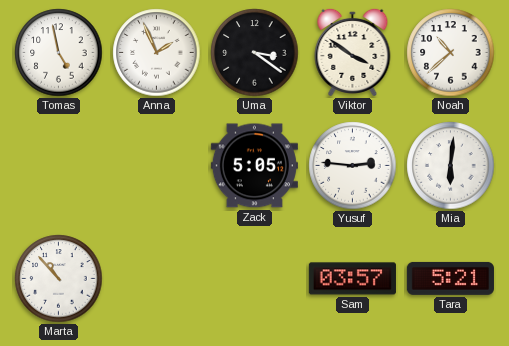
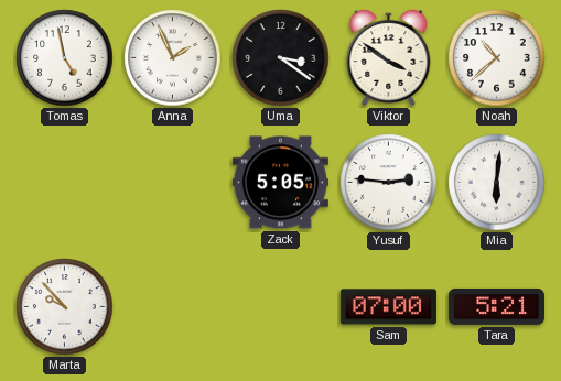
Marta: 10:53 -> 9:53
Sam: 03:57 -> 07:00
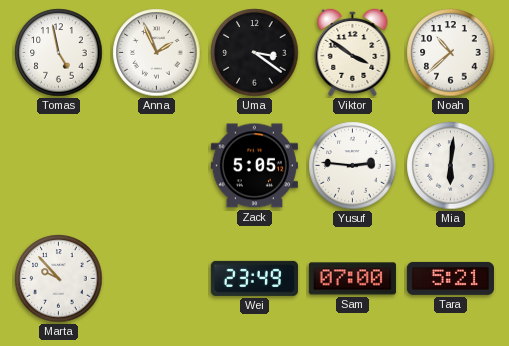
Wei: none -> 23:49
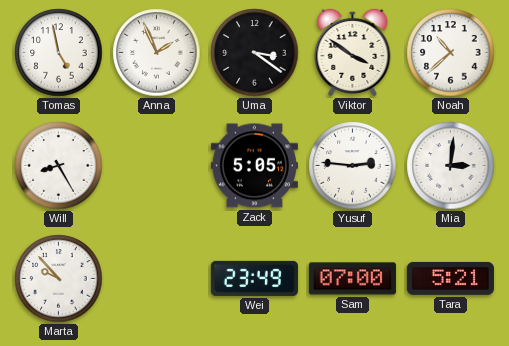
Will: none -> 8:25
Mia: 6:01 -> 3:01
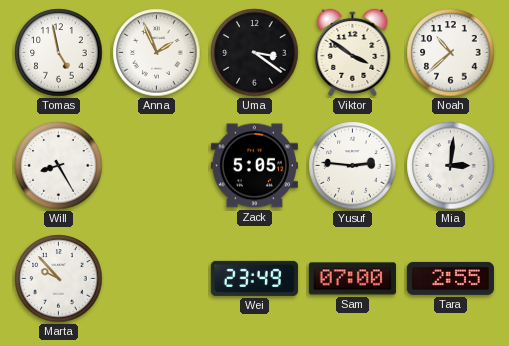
Tara: 5:21 -> 2:55
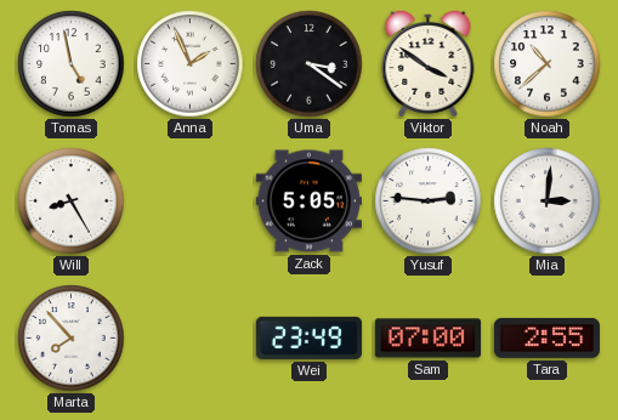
Marta: 9:53 -> 7:53
